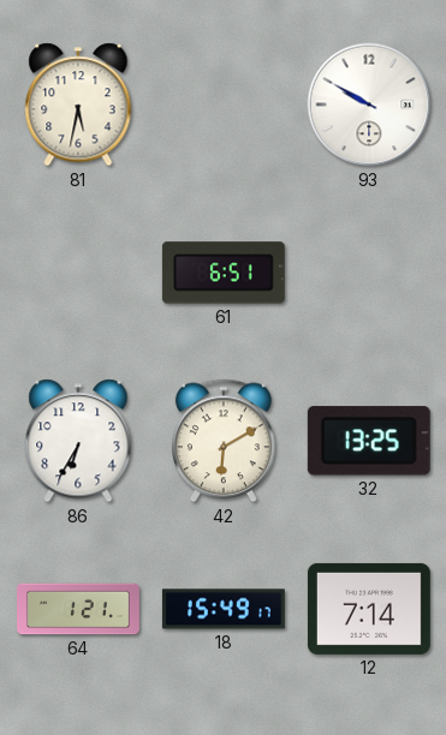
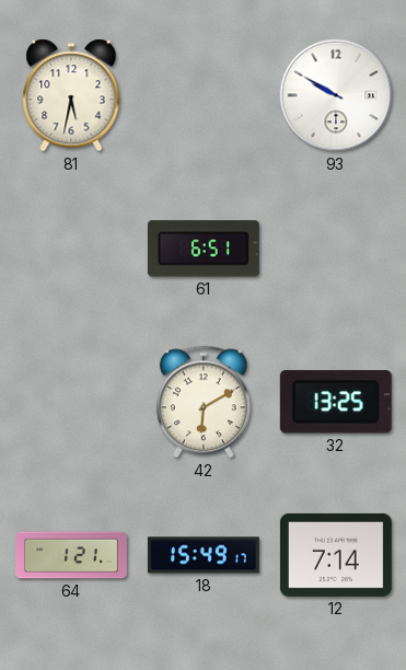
86: 6:35 -> none
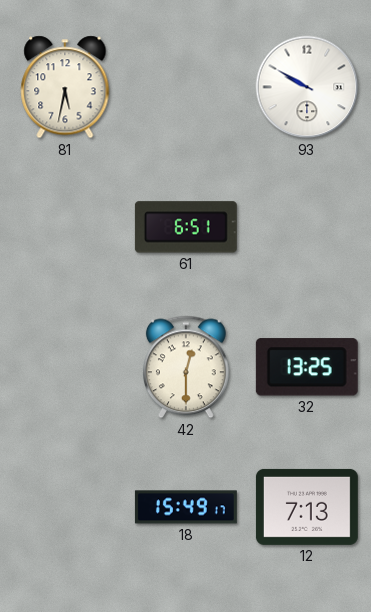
42: 6:10 -> 12:30
64: 1:21 -> none
12: 7:14 -> 7:13
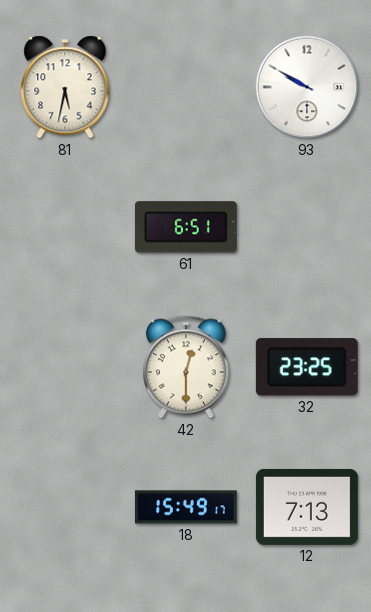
32: 13:25 -> 23:25
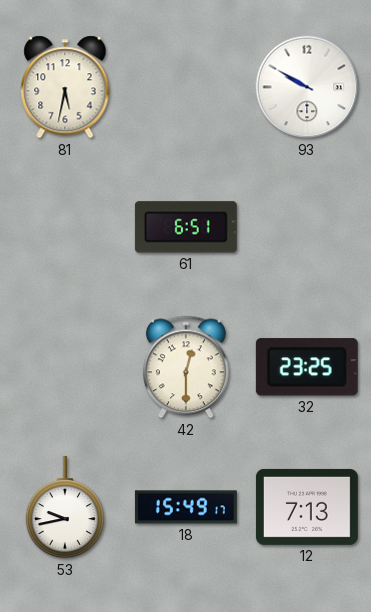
53: none -> 9:43
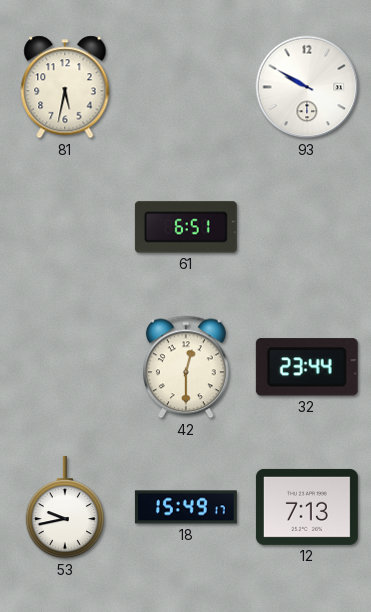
32: 23:25 -> 23:44
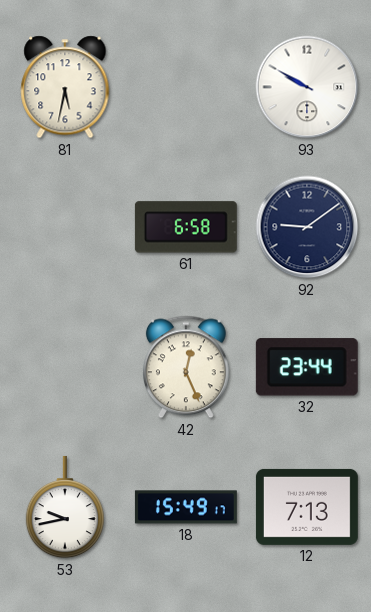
61: 6:51 -> 6:58
92: none -> 9:09
42: 12:30 -> 12:26
